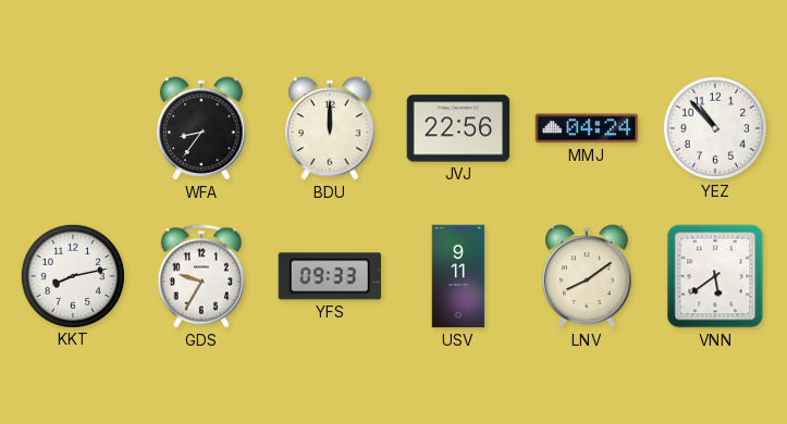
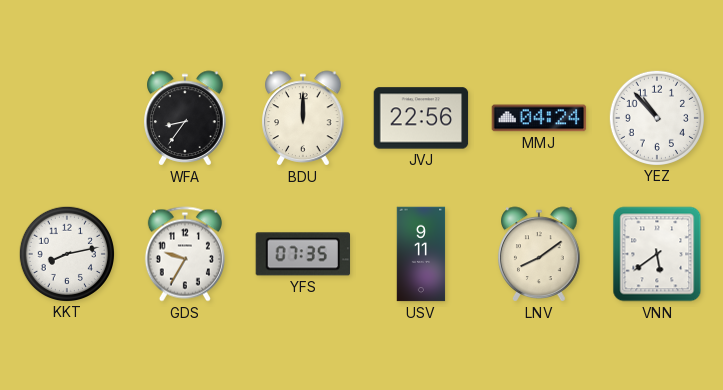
YFS: 09:33 -> 07:35
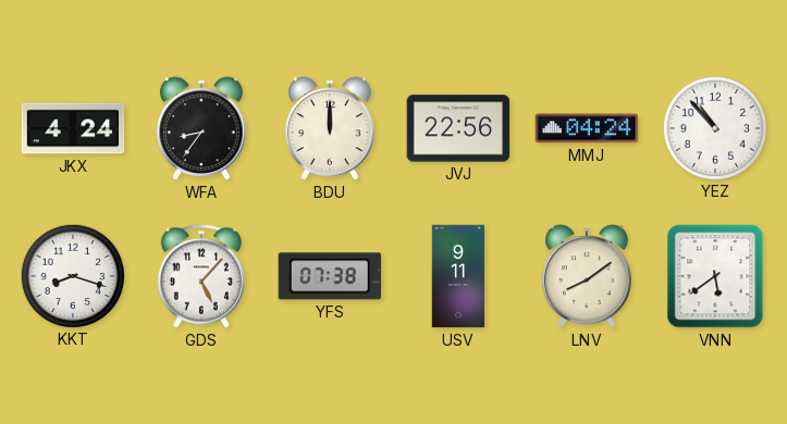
JKX: none -> 4:24
KKT: 8:13 -> 8:18
GDS: 9:35 -> 5:07
YFS: 07:35 -> 07:38
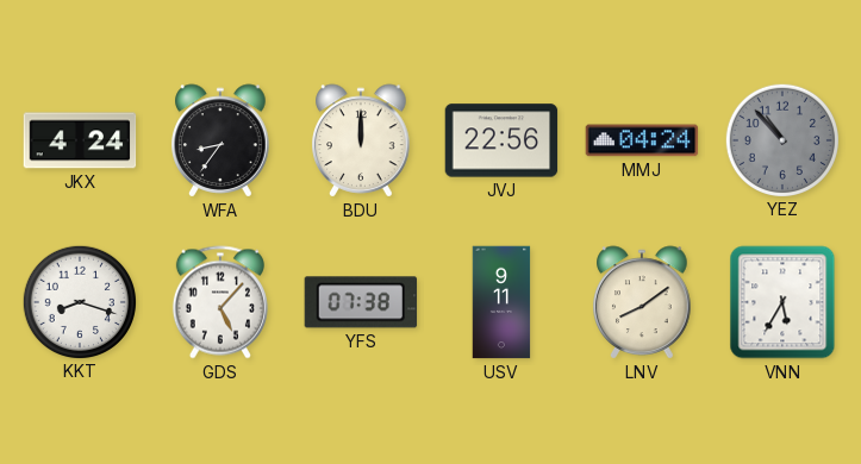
YEZ dial: white -> grey
VNN: 5:39 -> 5:35
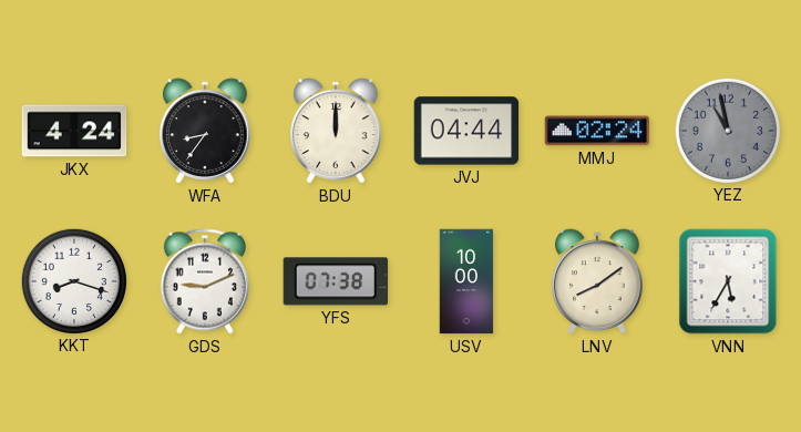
JVJ: 22:56 -> 04:44
MMJ: 04:24 -> 02:24
YEZ: 10:53 -> 10:58
GDS: 5:07 -> 9:11
USV: 9:11 -> 10:00
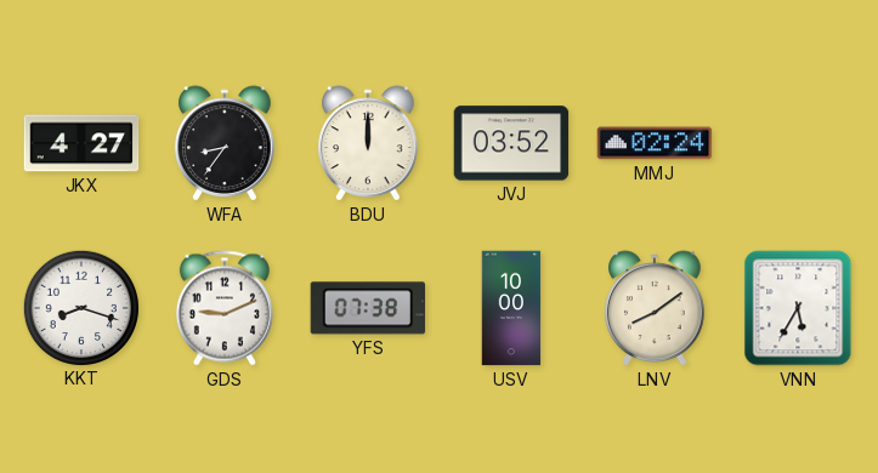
JKX: 4:24 -> 4:27
JVJ: 04:44 -> 03:52
YEZ: 10:58 -> none
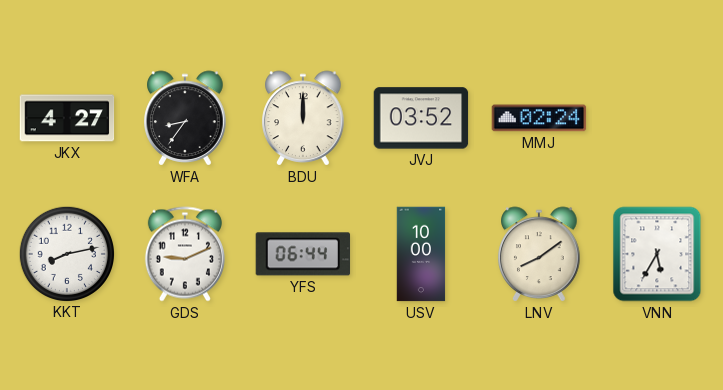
KKT: 8:18 -> 8:13
YFS: 07:38 -> 06:44
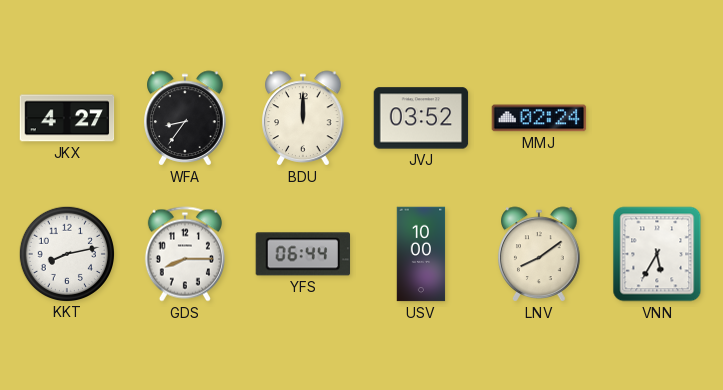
GDS: 9:11 -> 8:15
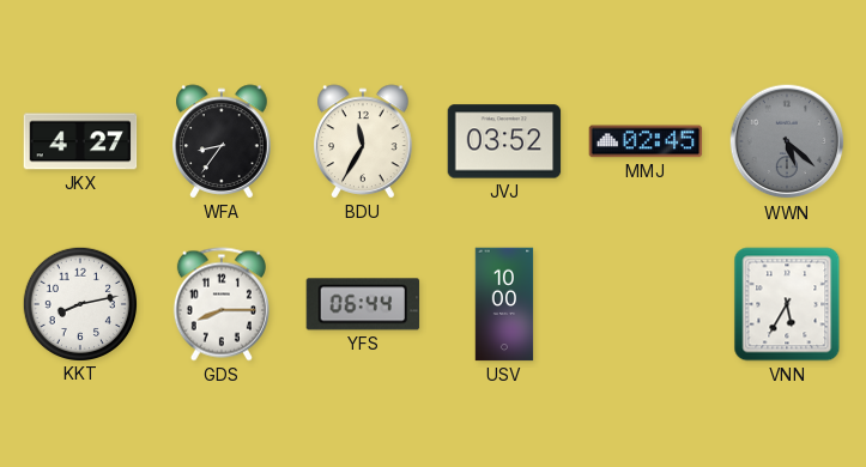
BDU: 12:00 -> 11:35
MMJ: 02:24 -> 02:45
WWN: none -> 5:22
LNV: 8:09 -> none
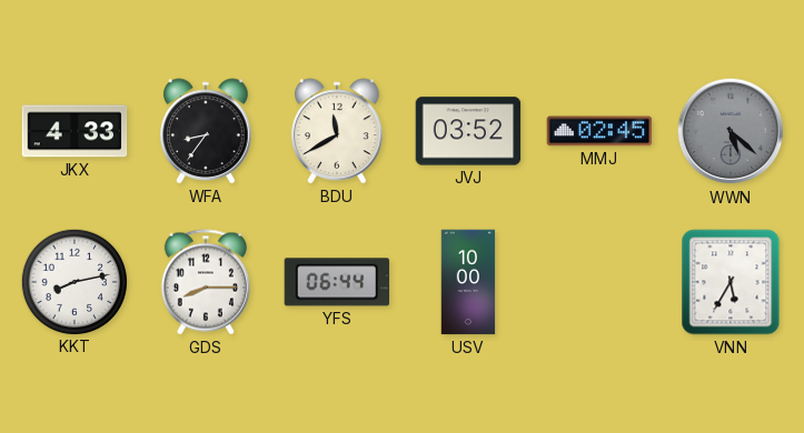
JKX: 4:27 -> 4:33
BDU: 11:35 -> 11:40
